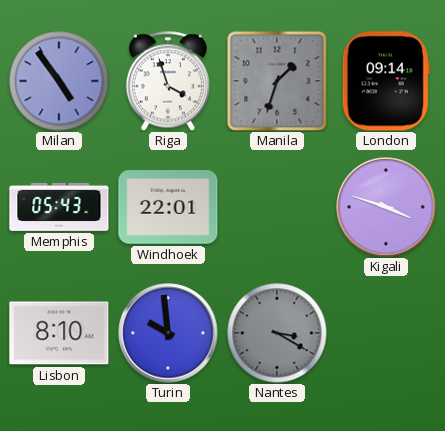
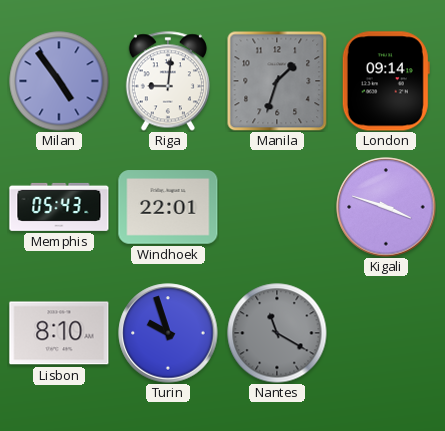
Riga: 3:57 -> 9:01
Turin: 9:59 -> 9:57
Nantes: 3:20 -> 11:20
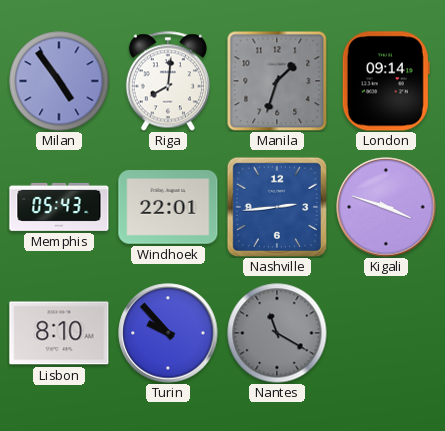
Riga: 9:01 -> 8:01
Nashville: none -> 2:44
Turin: 9:57 -> 9:53
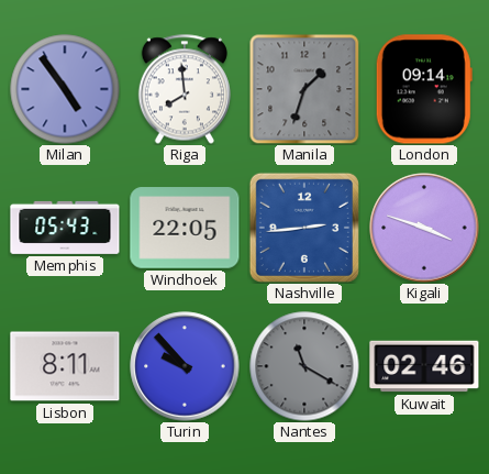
Riga: 8:01 -> 7:59
Windhoek: 22:01 -> 22:05
Lisbon: 8:10 -> 8:11
Kuwait: none -> 02:46
